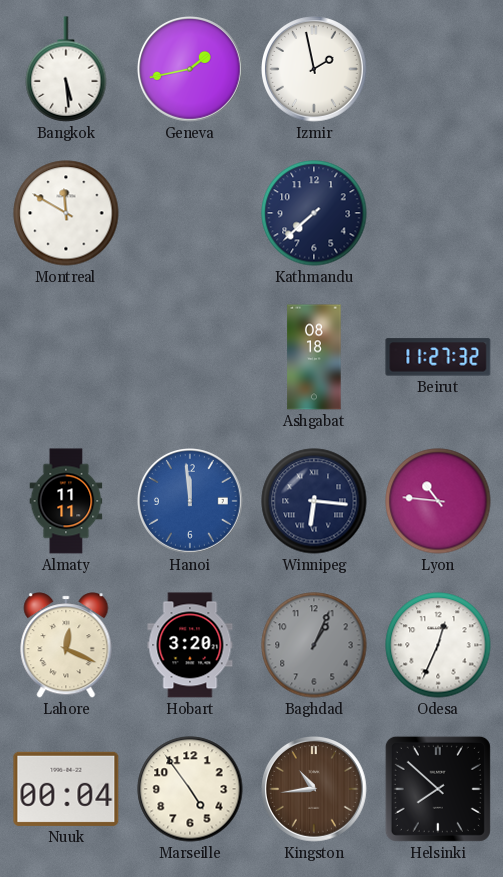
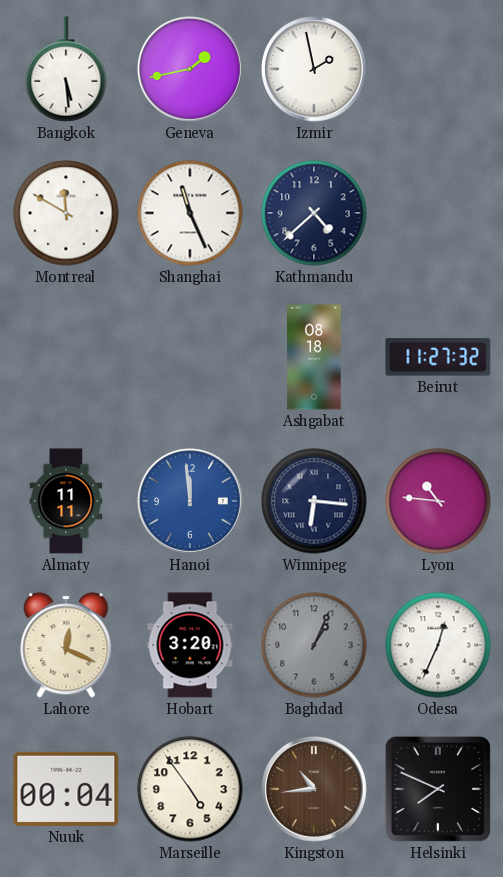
Shanghai: none -> 11:26
Kathmandu: 7:38 -> 4:38
Helsinki: 7:52 -> 7:49
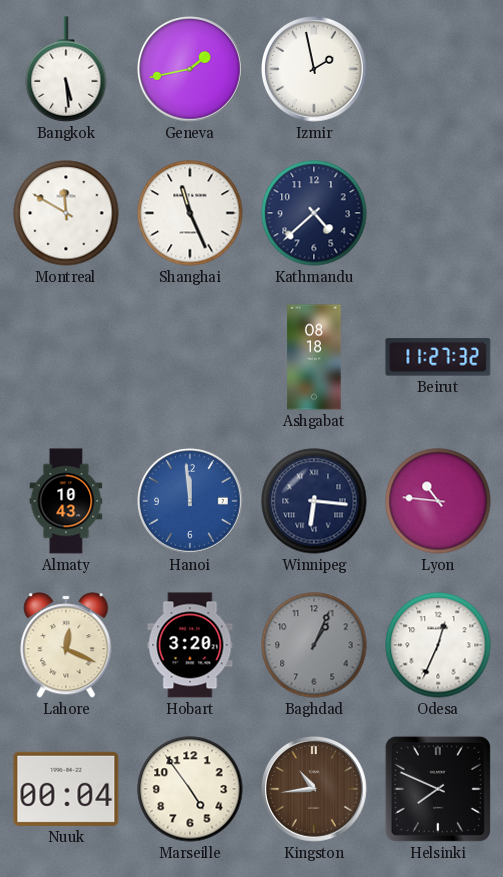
Almaty: 11:11 -> 10:43
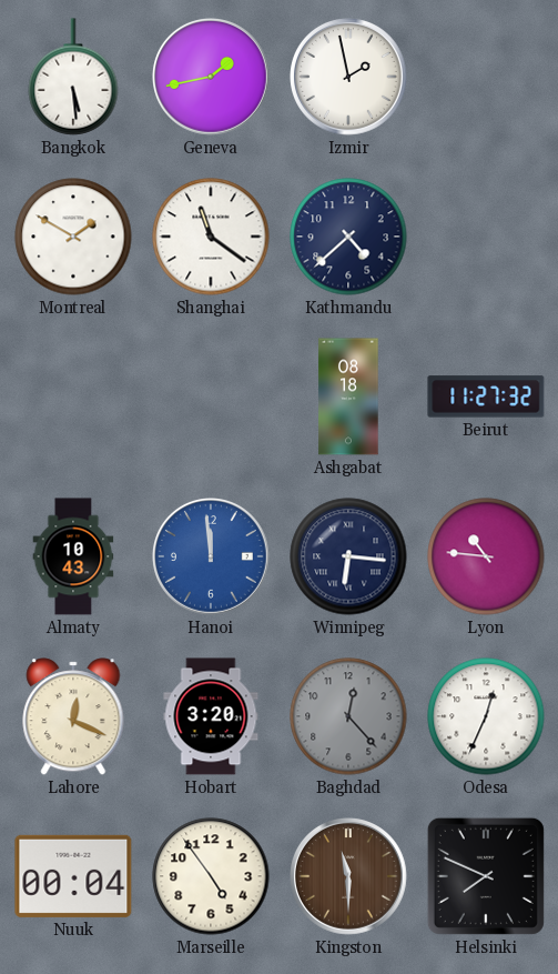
Montreal: 11:50 -> 1:50
Shanghai: 11:26 -> 11:21
Baghdad: 1:04 -> 12:23
Kingston: 10:44 -> 11:30
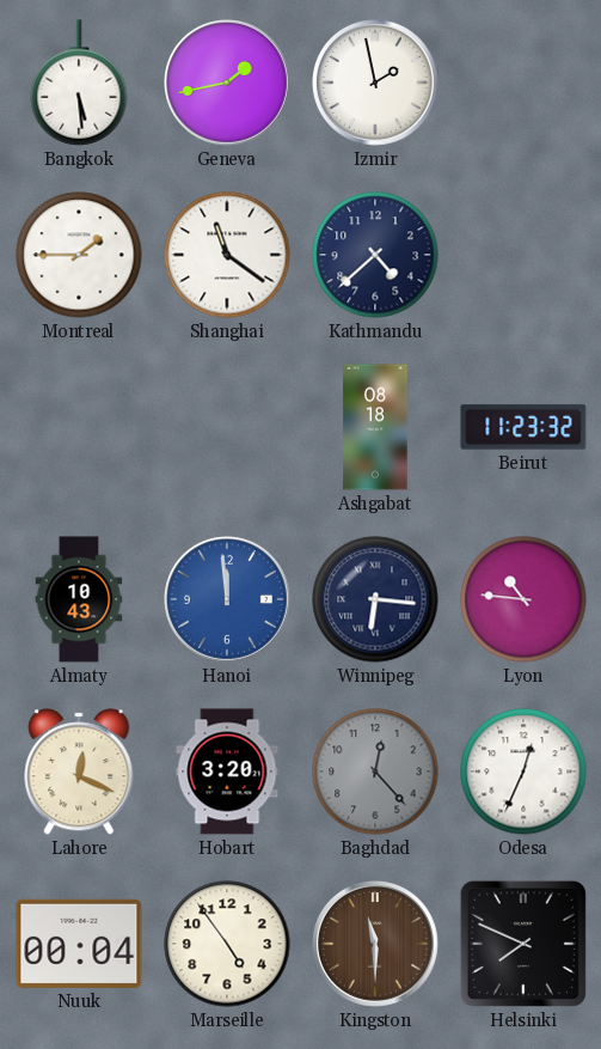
Montreal: 1:50 -> 1:45
Beirut: 11:27 -> 11:23
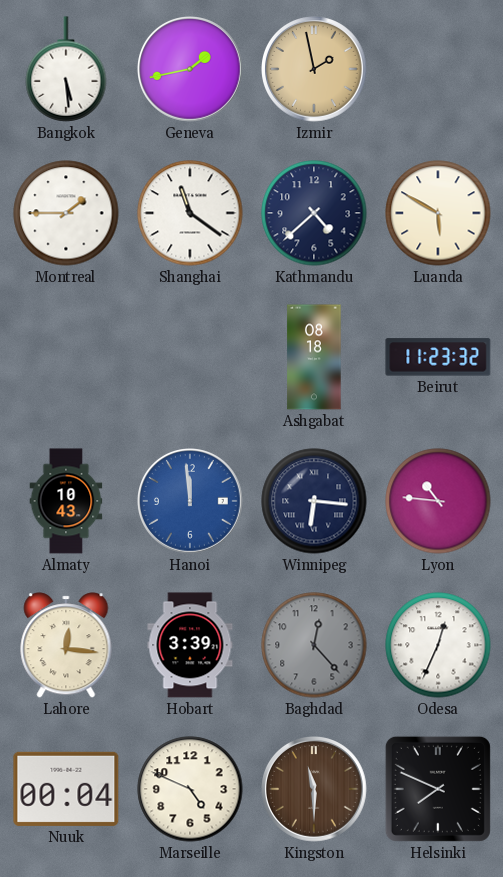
Izmir dial: white -> champagne
Luanda: none -> 5:50
Lahore: 12:19 -> 12:16
Hobart: 3:20 -> 3:39
Marseille: 4:54 -> 4:49
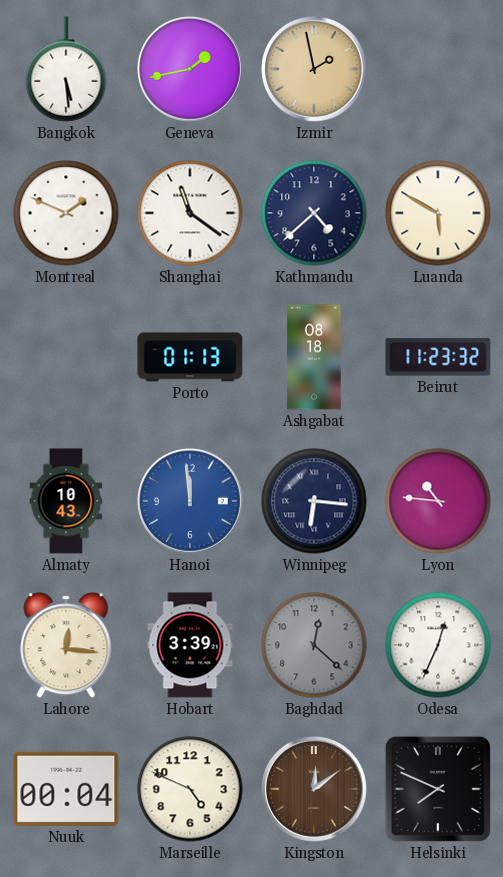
Montreal: 1:45 -> 1:49
Porto: none -> 01:13
Baghdad: 12:23 -> 12:22
Kingston: 11:30 -> 12:09
